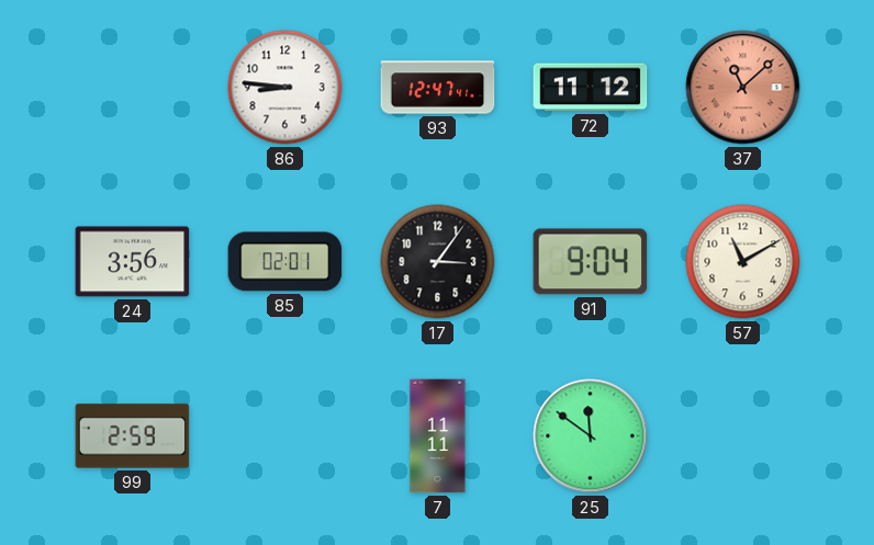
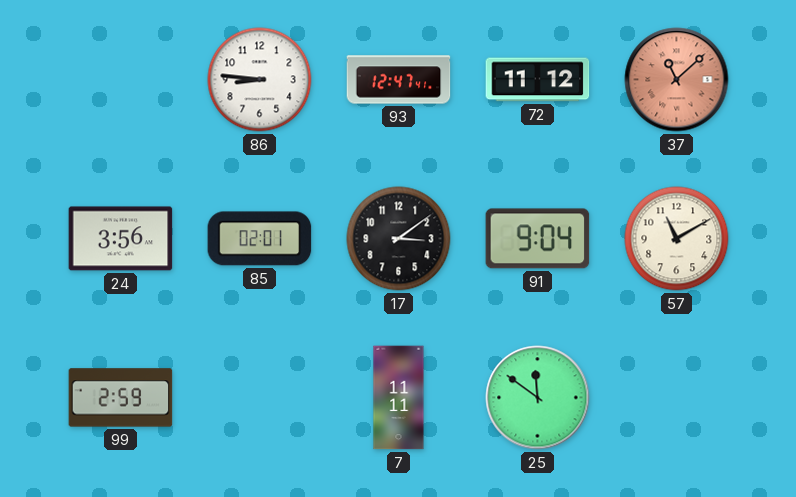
17: 3:06 -> 3:09
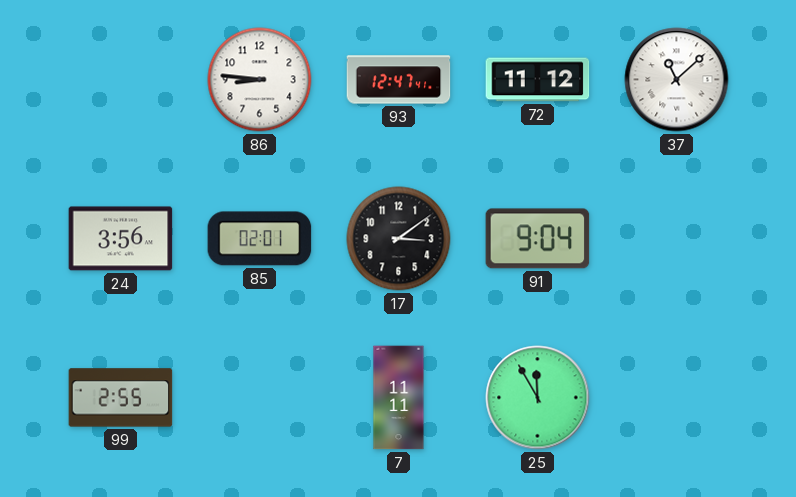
37 dial: salmon -> white
57: 11:10 -> none
99: 2:59 -> 2:55
25: 11:51 -> 11:55
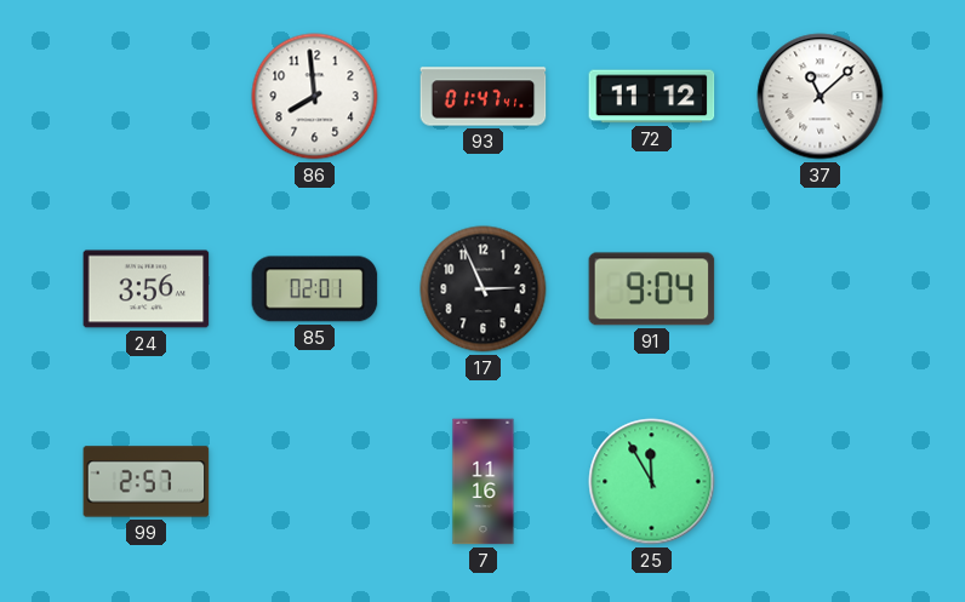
86: 8:46 -> 7:59
93: 12:47 -> 01:47
17: 3:09 -> 2:56
99: 2:55 -> 2:57
7: 11:11 -> 11:16
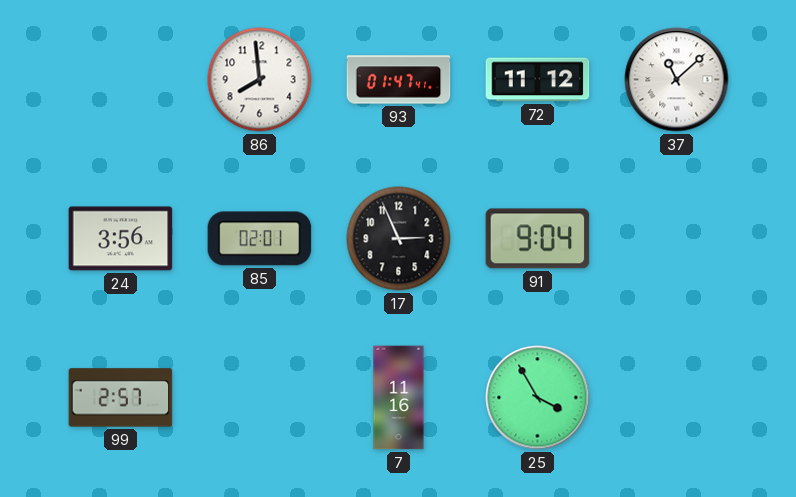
25: 11:55 -> 3:55
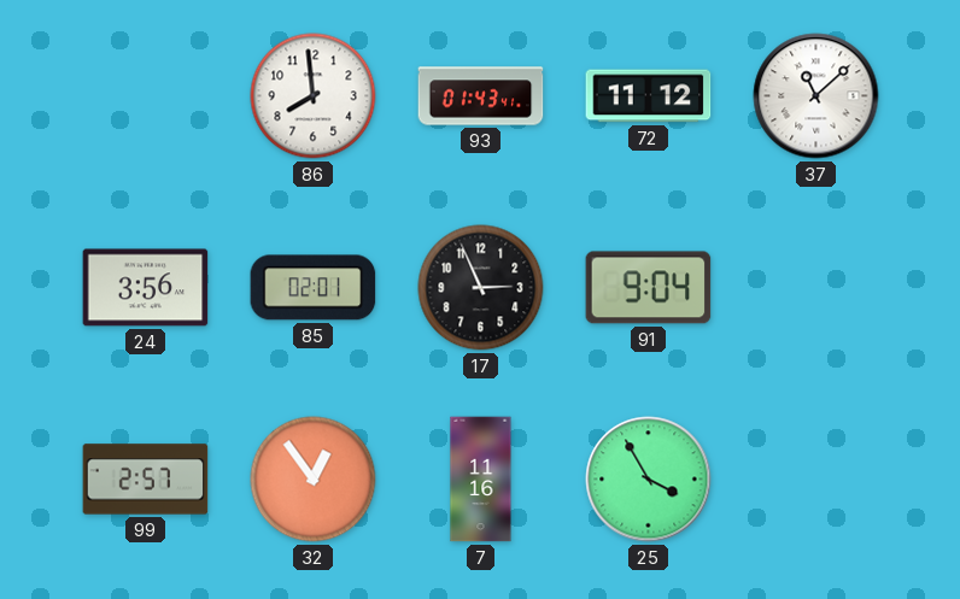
93: 01:47 -> 01:43
32: none -> 12:54
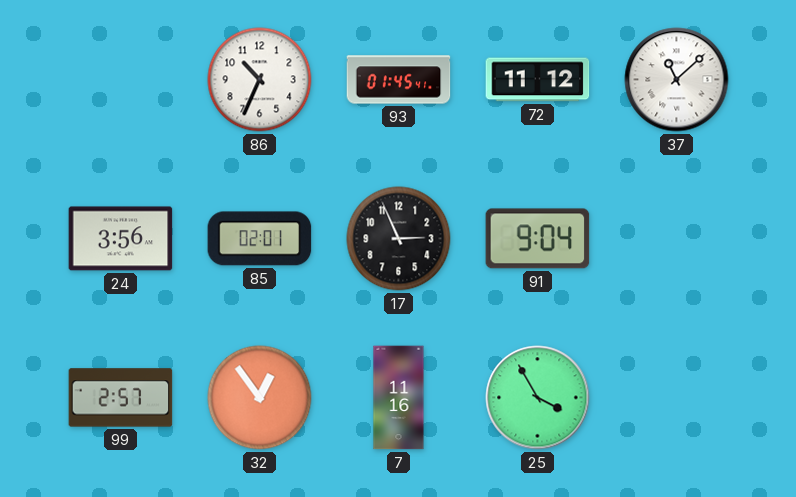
86: 7:59 -> 10:34
93: 01:43 -> 01:45
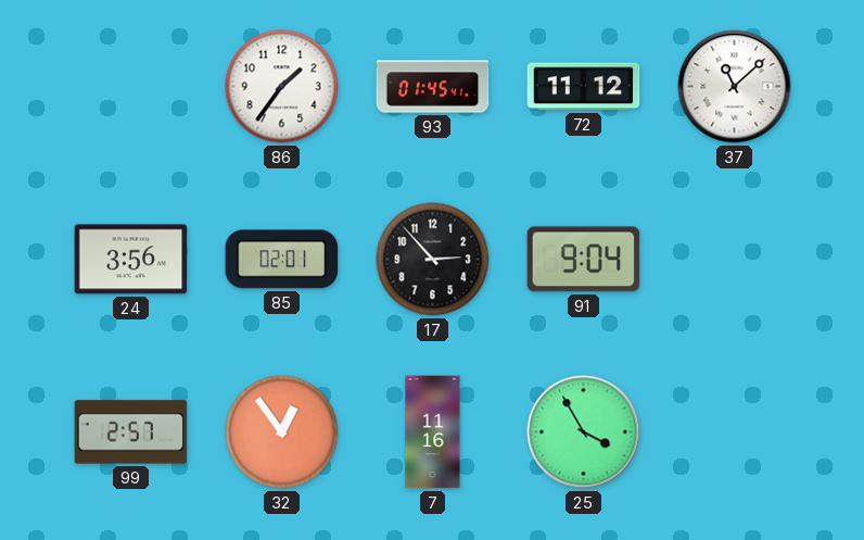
86: 10:34 -> 1:36
17: 2:56 -> 2:53
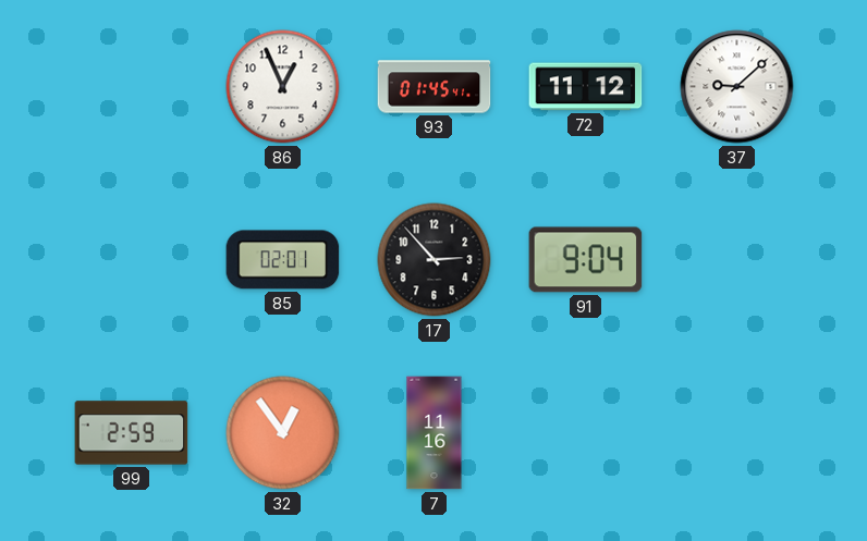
86: 1:36 -> 12:56
37: 11:08 -> 9:08
24: 3:56 -> none
99: 2:57 -> 2:59
25: 3:55 -> none
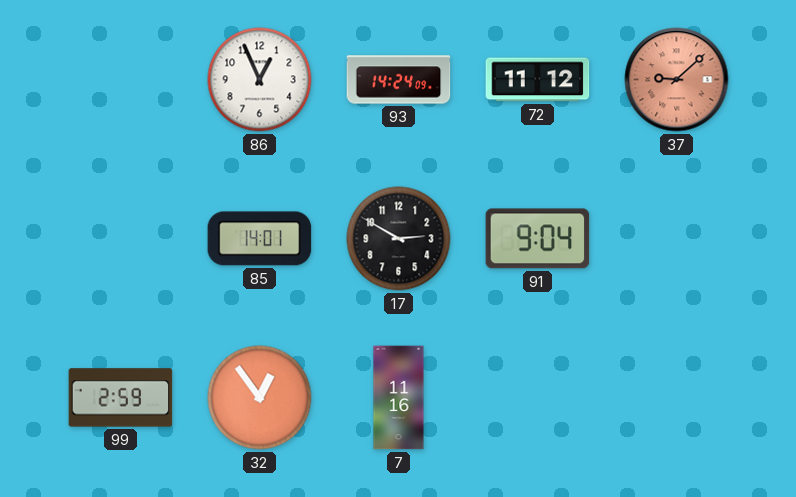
93: 01:45 -> 14:24
37 dial: white -> salmon
85: 02:01 -> 14:01
17: 2:53 -> 2:50
